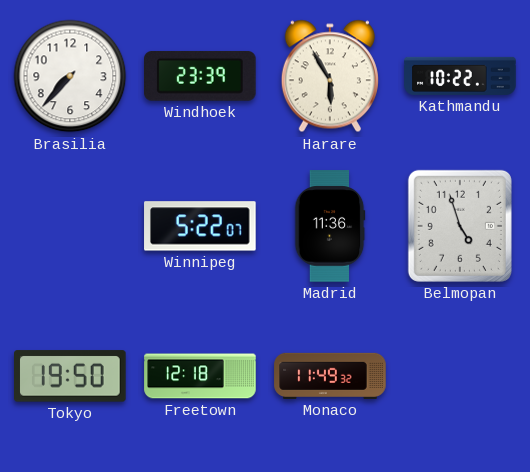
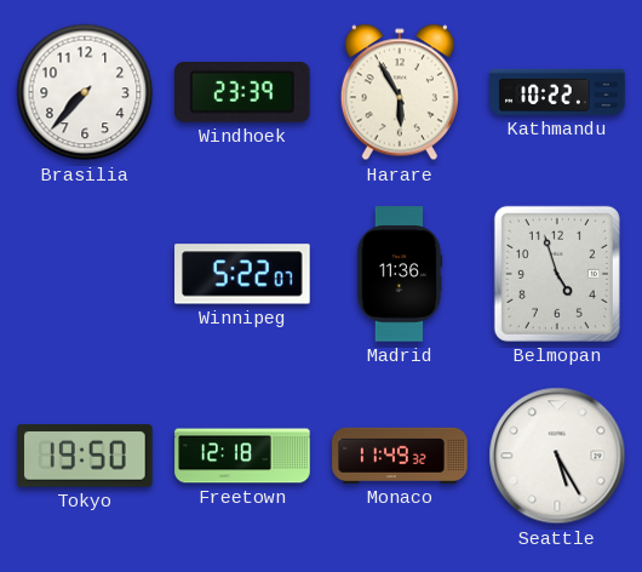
Seattle: none -> 5:25
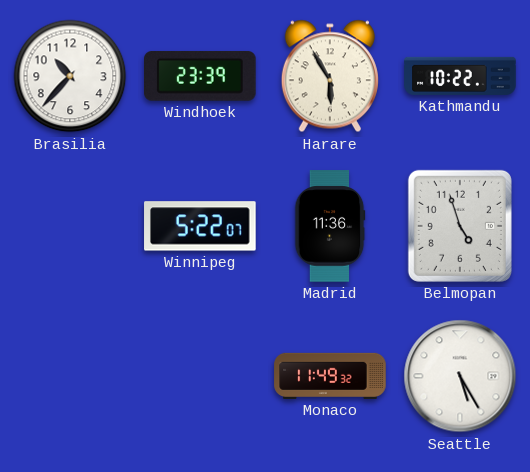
Brasilia: 7:37 -> 10:37
Tokyo: 19:50 -> none
Freetown: 12:18 -> none
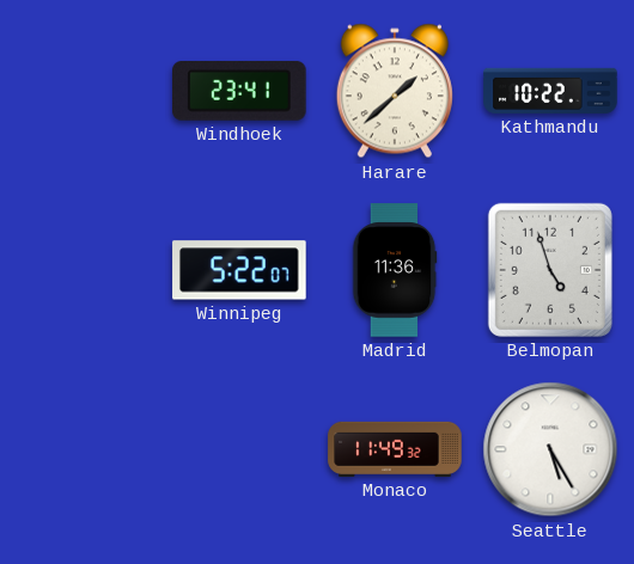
Brasilia: 10:37 -> none
Windhoek: 23:39 -> 23:41
Harare: 5:55 -> 1:38
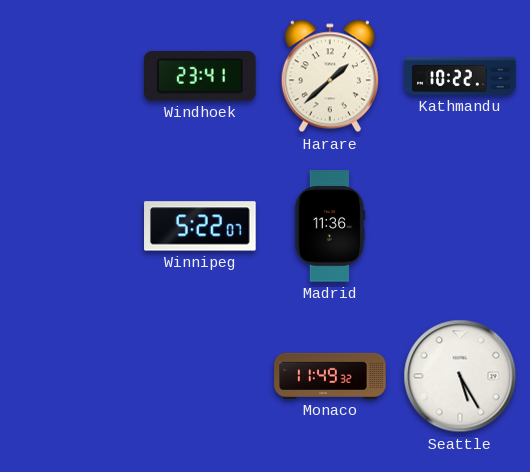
Belmopan: 4:57 -> none
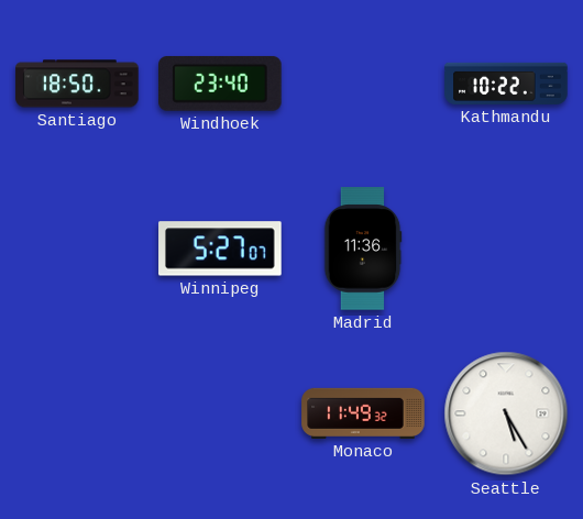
Santiago: none -> 18:50
Windhoek: 23:41 -> 23:40
Harare: 1:38 -> none
Winnipeg: 5:22 -> 5:27
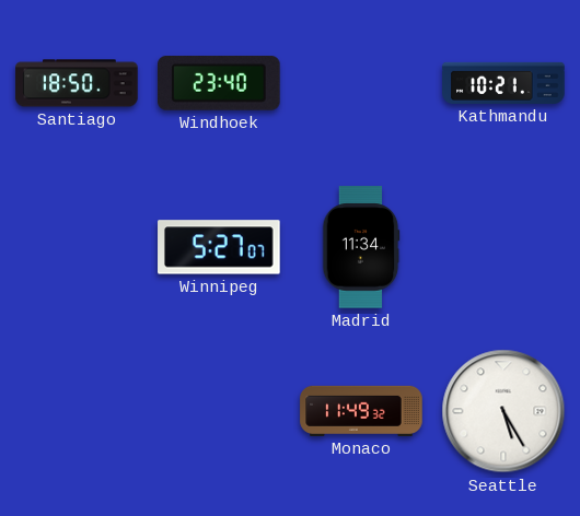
Kathmandu: 10:22 -> 10:21
Madrid: 11:36 -> 11:34
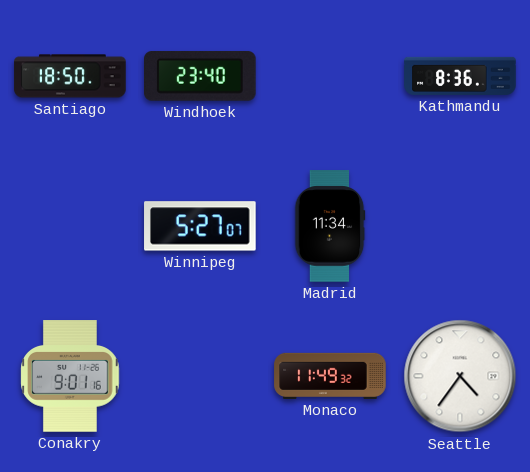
Kathmandu: 10:21 -> 8:36
Conakry: none -> 9:01
Seattle: 5:25 -> 4:36
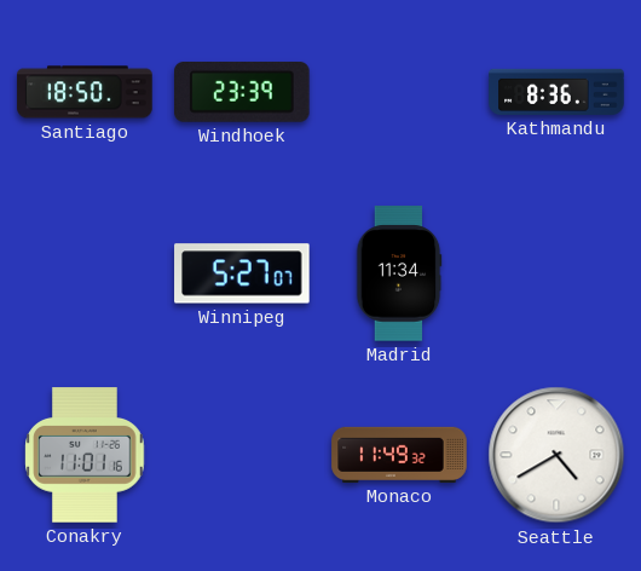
Windhoek: 23:40 -> 23:39
Conakry: 9:01 -> 11:01
Seattle: 4:36 -> 4:40
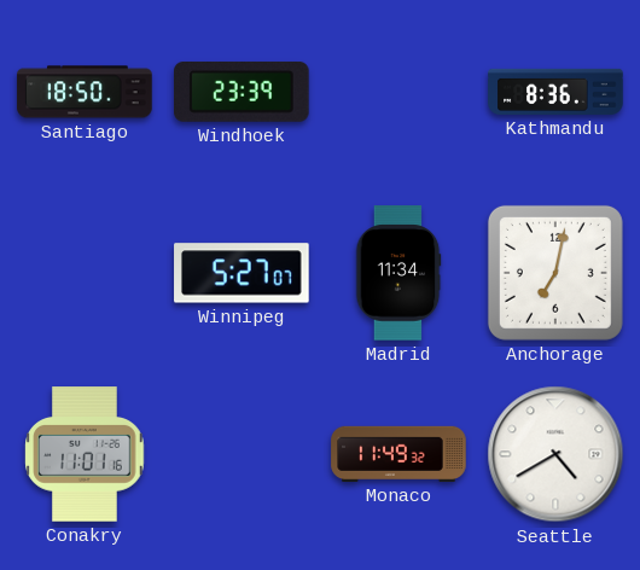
Anchorage: none -> 7:02
